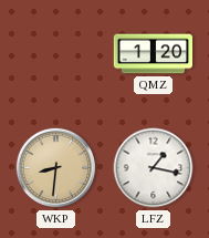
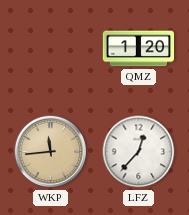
WKP: 8:31 -> 11:44
LFZ: 1:17 -> 12:37
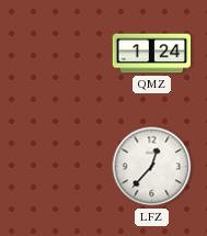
QMZ: 1:20 -> 1:24
WKP: 11:44 -> none
